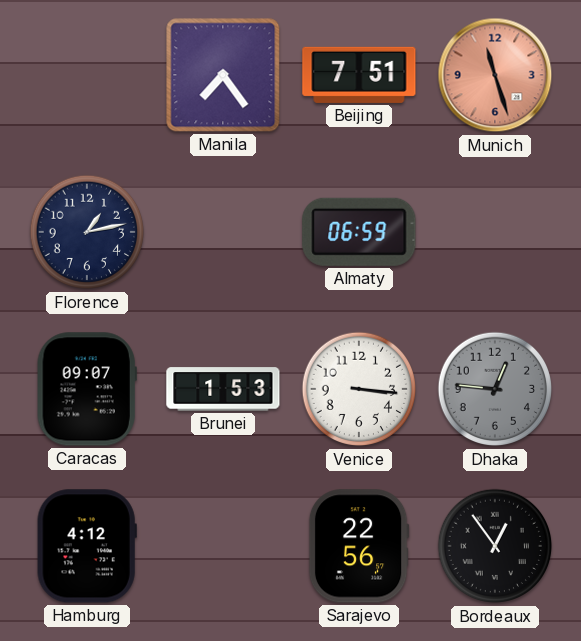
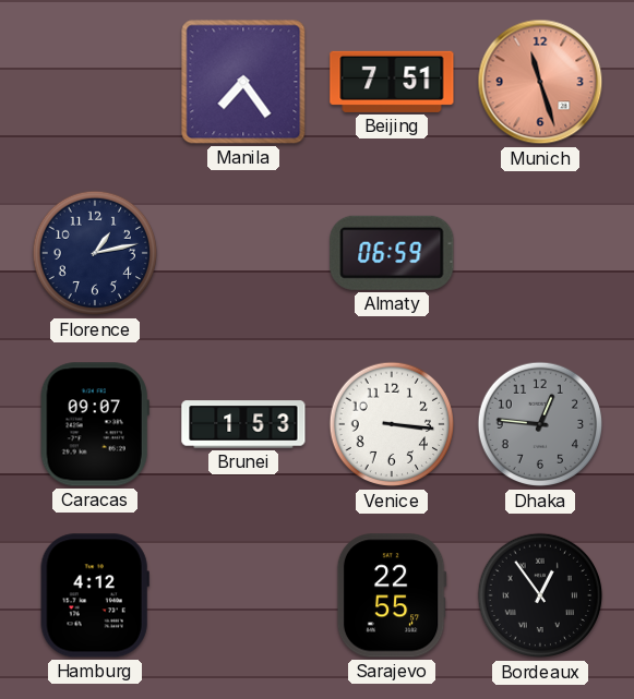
Sarajevo: 22:56 -> 22:55
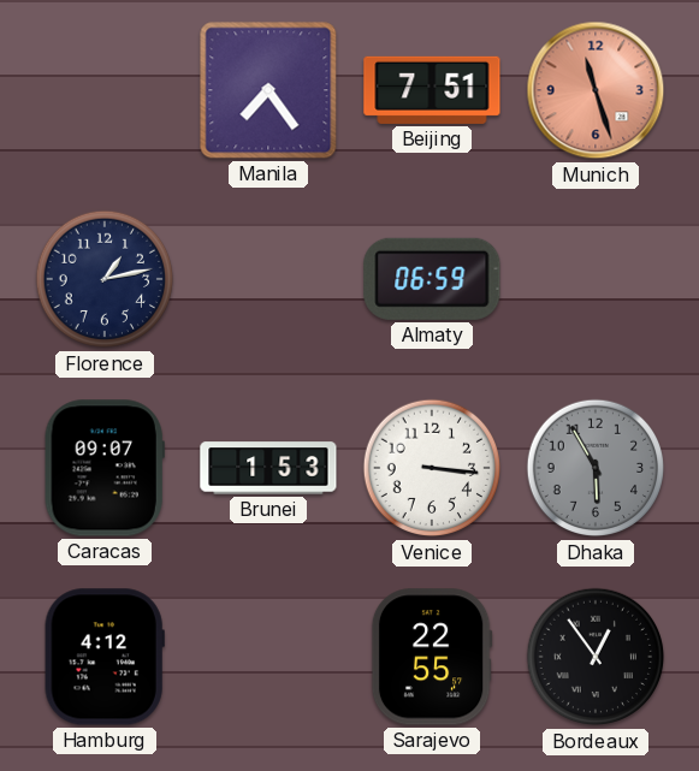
Dhaka: 12:46 -> 5:55
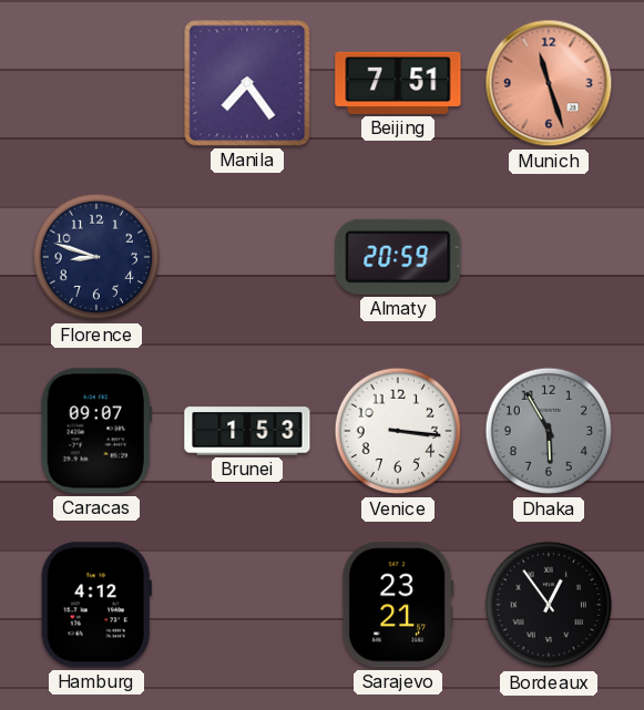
Florence: 1:13 -> 8:48
Almaty: 06:59 -> 20:59
Sarajevo: 22:55 -> 23:21
